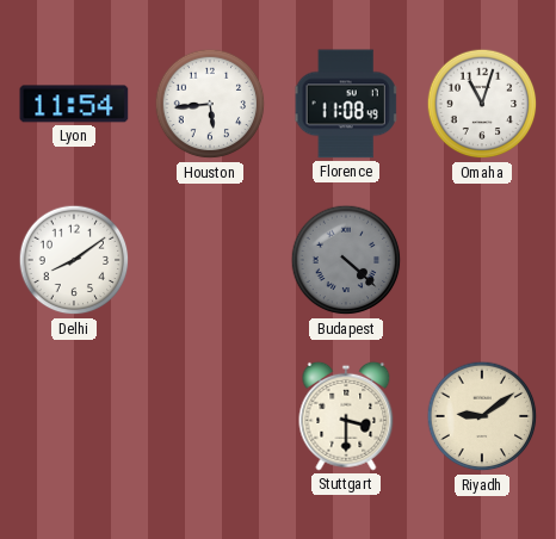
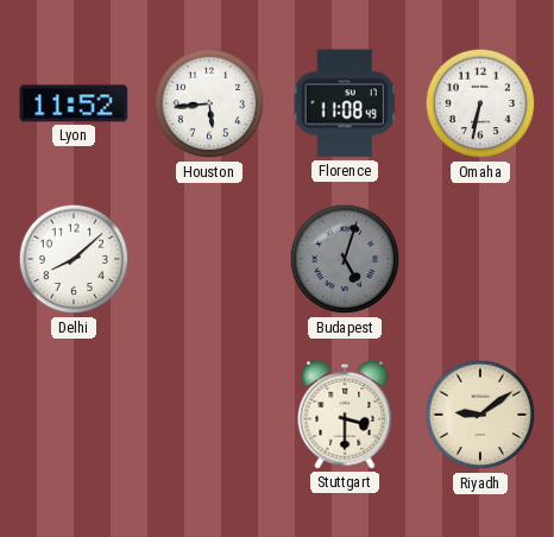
Lyon: 11:54 -> 11:52
Omaha: 11:03 -> 6:32
Delhi: 8:09 -> 8:08
Budapest: 4:22 -> 5:03
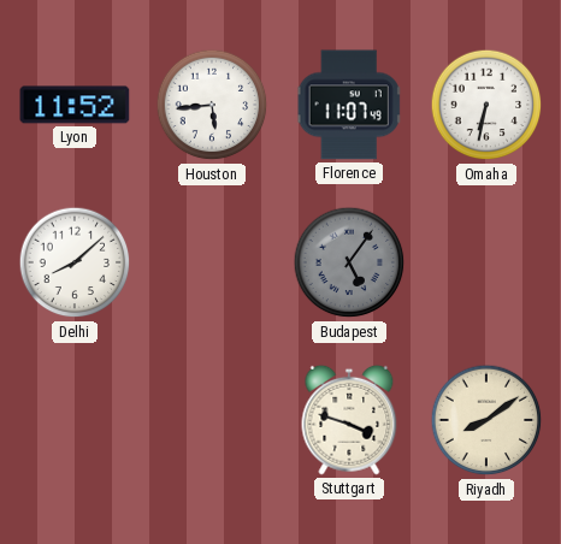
Florence: 11:08 -> 11:07
Budapest: 5:03 -> 5:06
Stuttgart: 3:30 -> 3:48
Riyadh: 9:09 -> 8:09
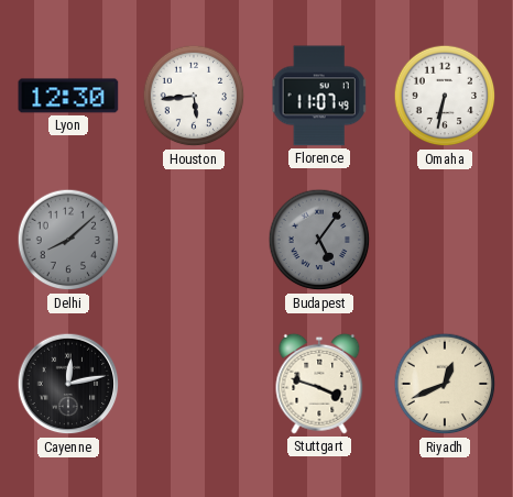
Lyon: 11:52 -> 12:30
Delhi dial: white -> grey
Cayenne: none -> 12:13
Riyadh: 8:09 -> 12:41
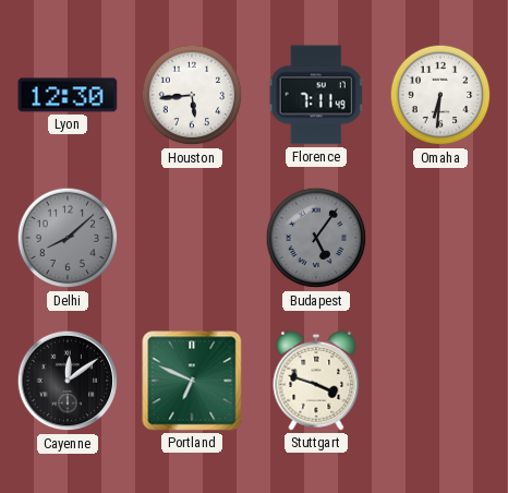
Florence: 11:07 -> 7:11
Omaha: 6:32 -> 6:31
Cayenne: 12:13 -> 12:09
Portland: none -> 6:49
Riyadh: 12:41 -> none
